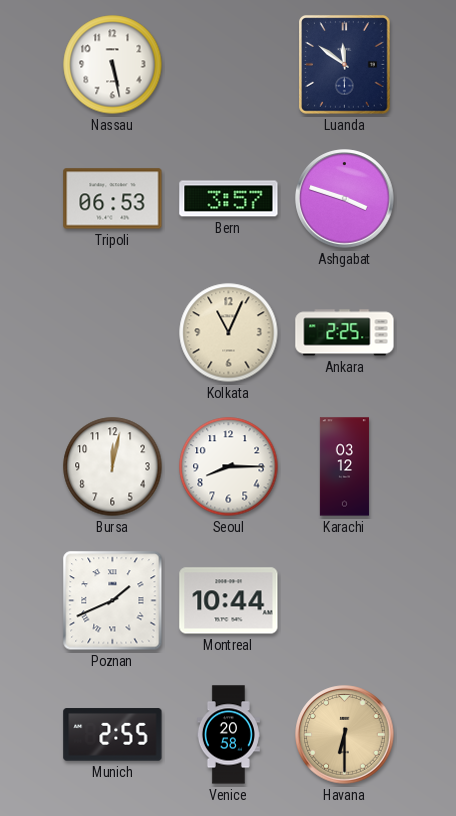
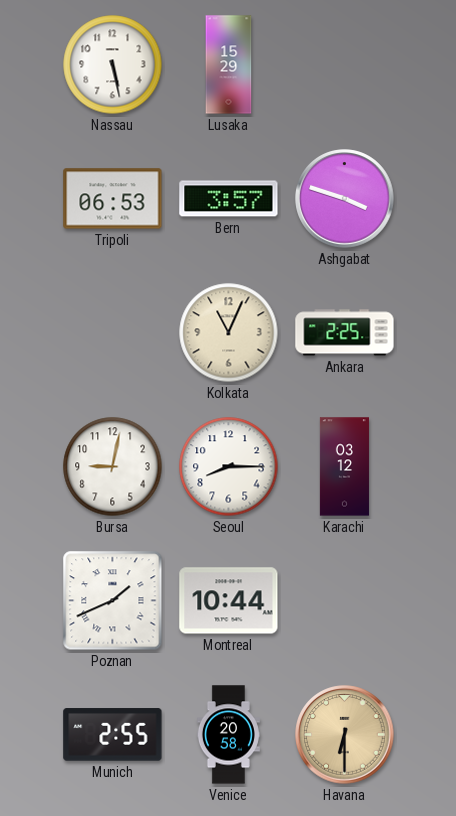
Lusaka: none -> 15:29
Luanda: 11:51 -> none
Bursa: 12:02 -> 9:02
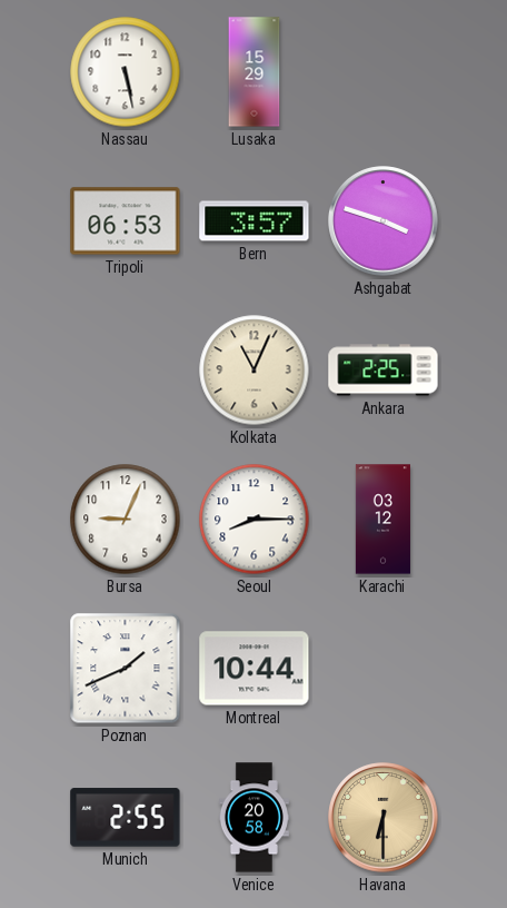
Bursa: 9:02 -> 9:04
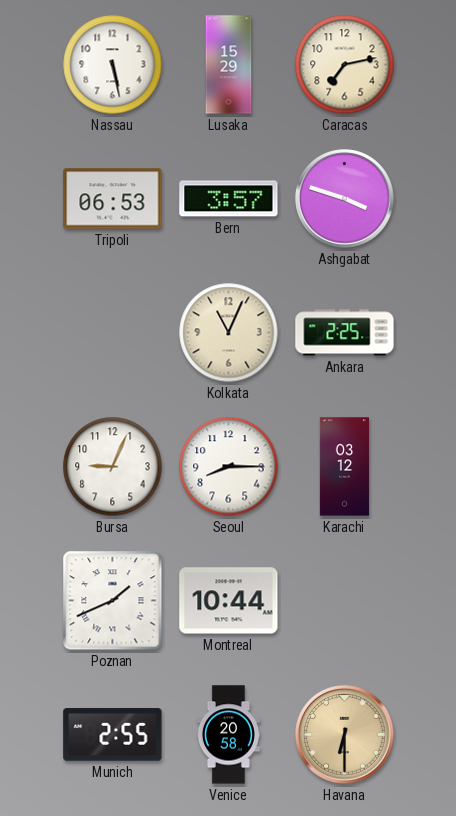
Caracas: none -> 7:13
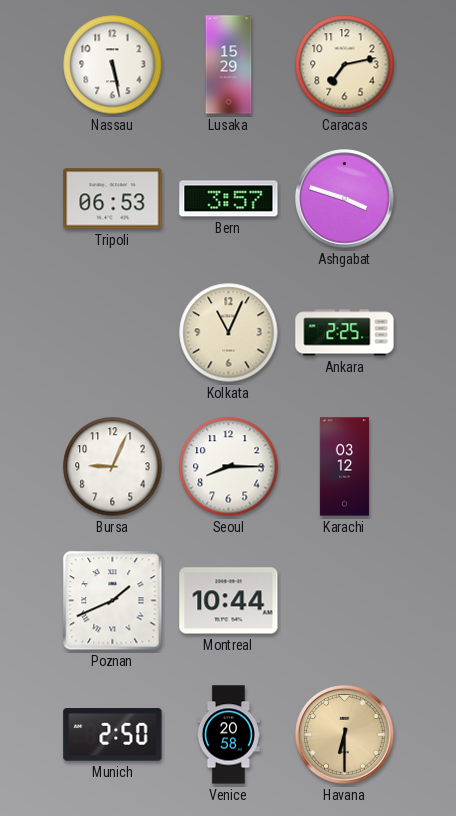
Munich: 2:55 -> 2:50
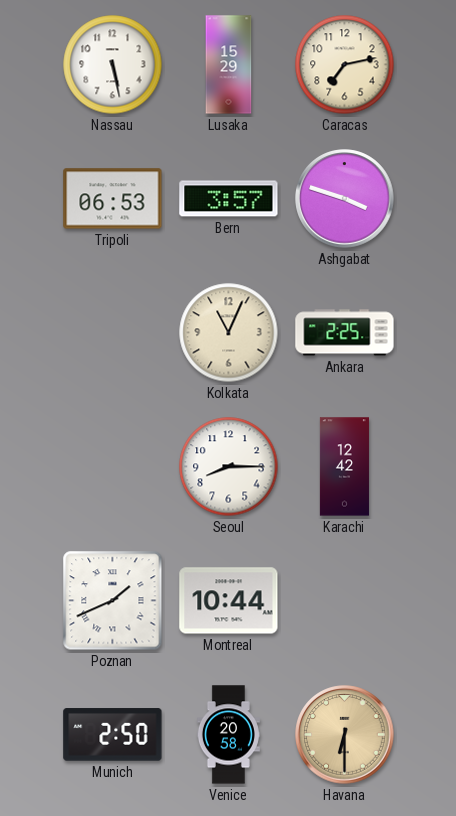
Bursa: 9:04 -> none
Karachi: 03:12 -> 12:42
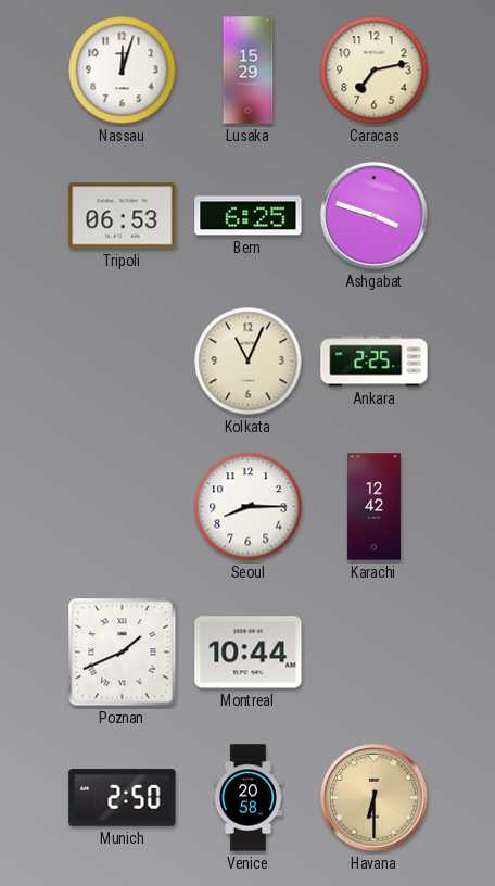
Nassau: 5:28 -> 12:03
Bern: 3:57 -> 6:25
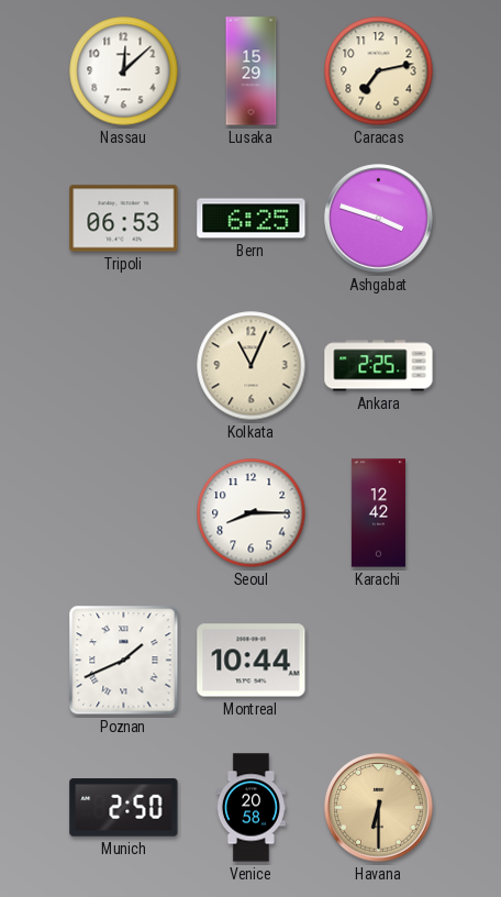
Nassau: 12:03 -> 12:08
